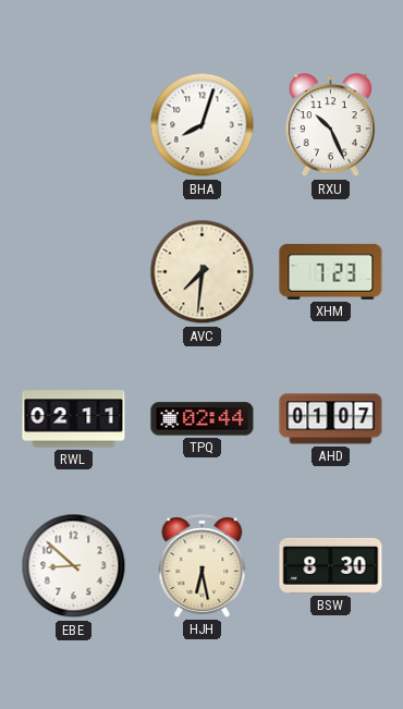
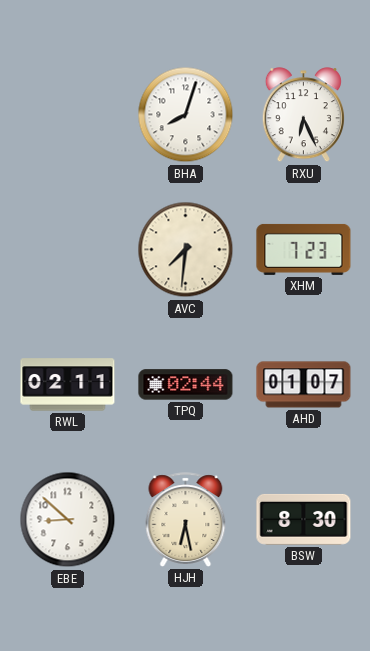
RXU: 10:26 -> 6:26
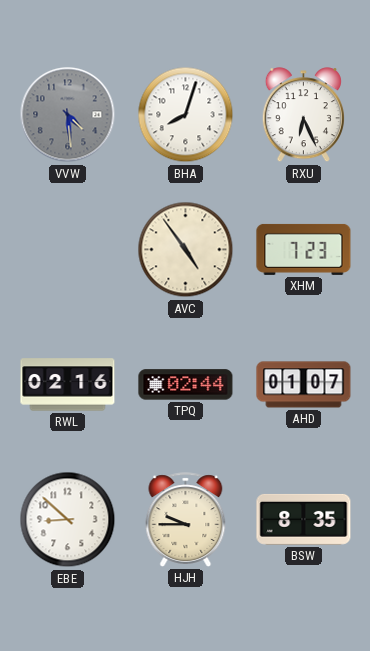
VVW: none -> 4:29
AVC: 7:31 -> 4:54
RWL: 02:11 -> 02:16
HJH: 6:28 -> 9:45
BSW: 8:30 -> 8:35
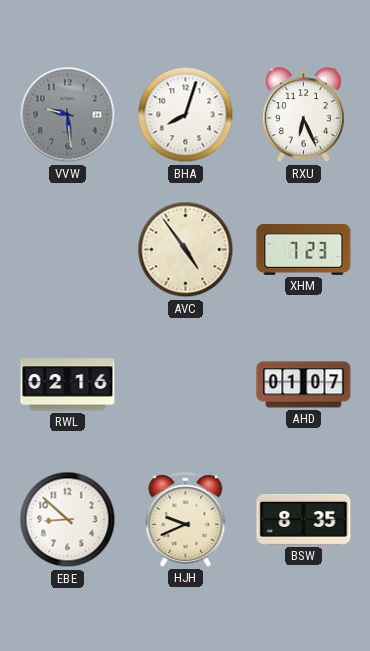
VVW: 4:29 -> 9:29
TPQ: 02:44 -> none
HJH: 9:45 -> 9:41
